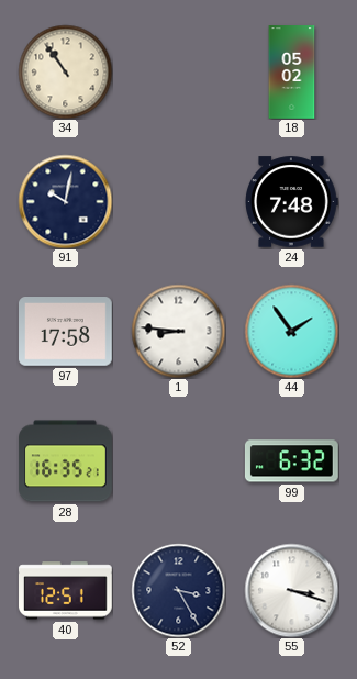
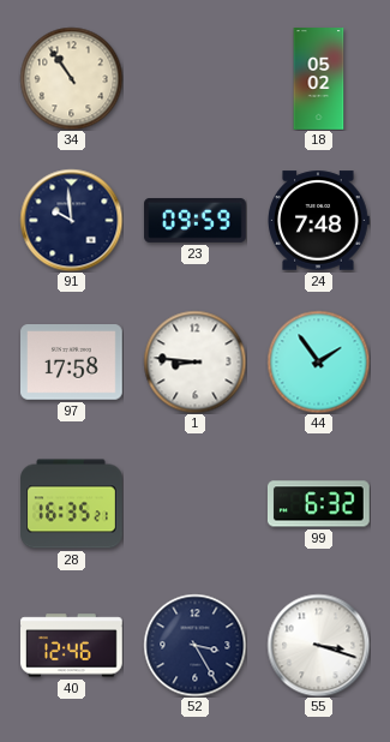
91: 10:02 -> 9:59
23: none -> 09:59
40: 12:51 -> 12:46
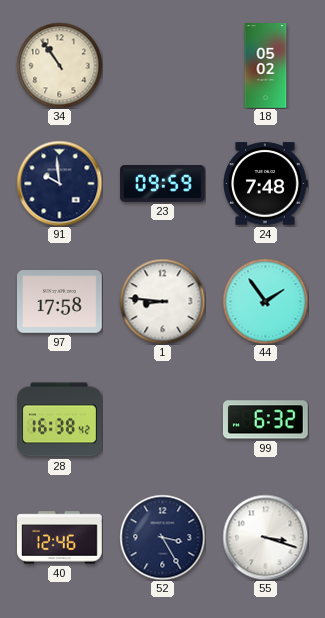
28: 16:35 -> 16:38
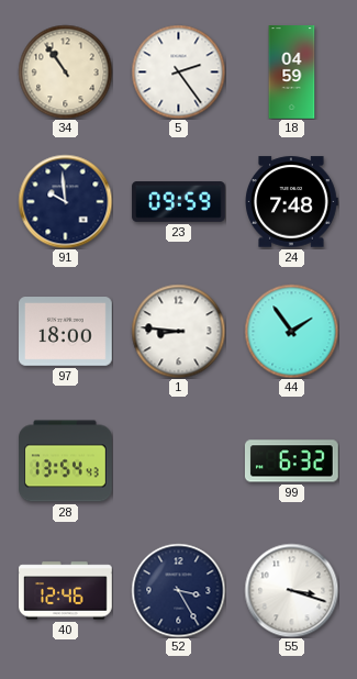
5: none -> 2:24
18: 05:02 -> 04:59
97: 17:58 -> 18:00
28: 16:38 -> 13:54
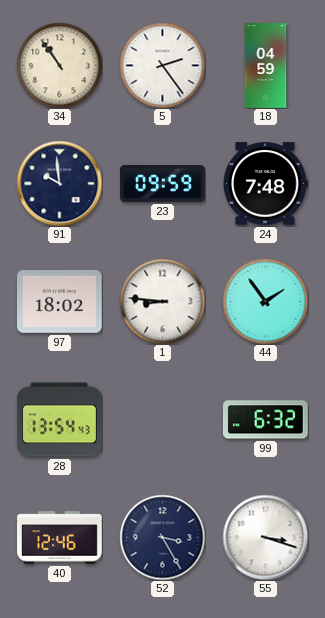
97: 18:00 -> 18:02
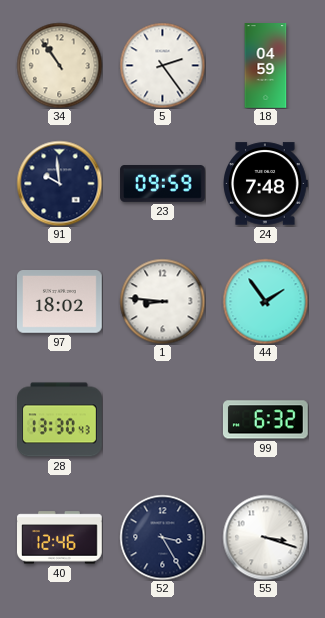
28: 13:54 -> 13:30
